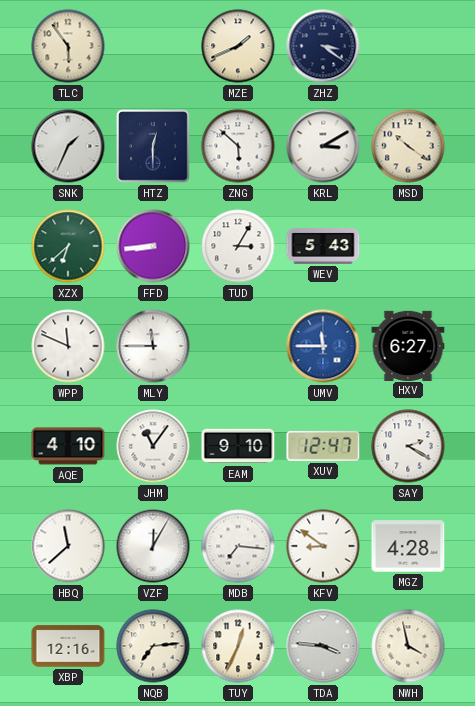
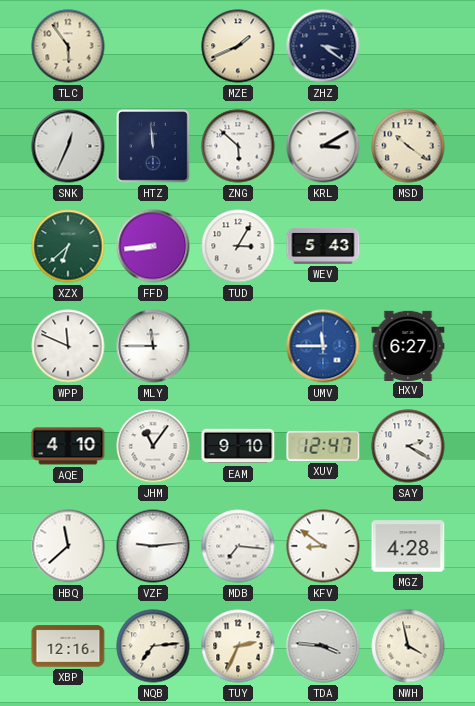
SNK: 1:34 -> 12:34
HTZ: 12:30 -> 11:59
VZF: 12:05 -> 9:14
TUY: 12:34 -> 2:34
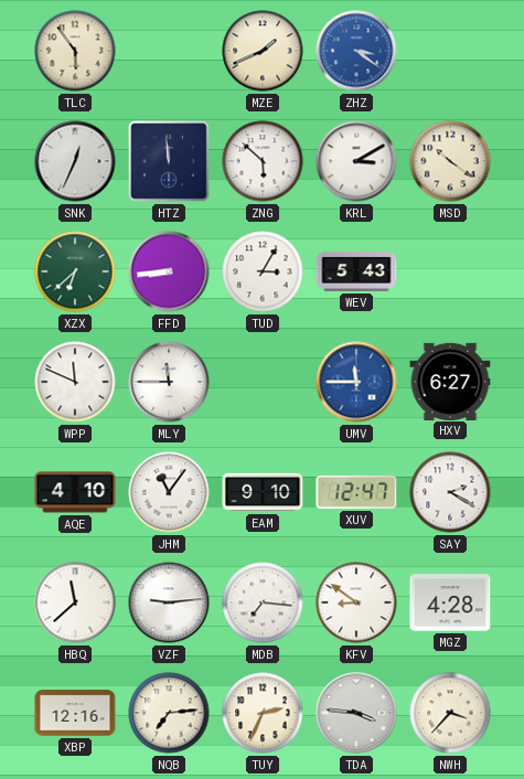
ZHZ dial: navy -> blue
NWH: 3:58 -> 3:37
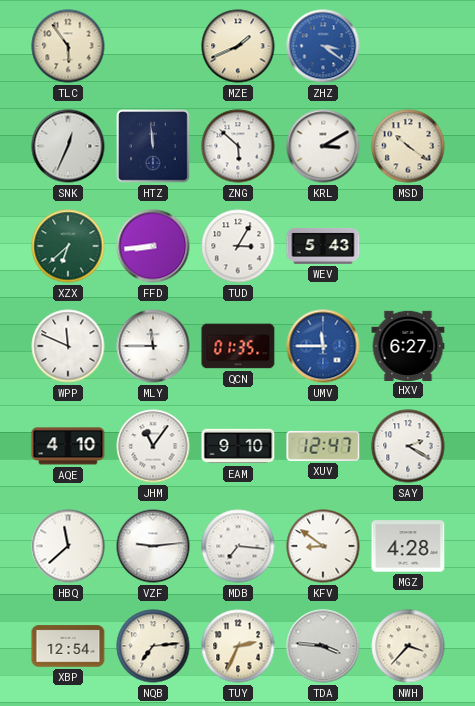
QCN: none -> 01:35
XBP: 12:16 -> 12:54
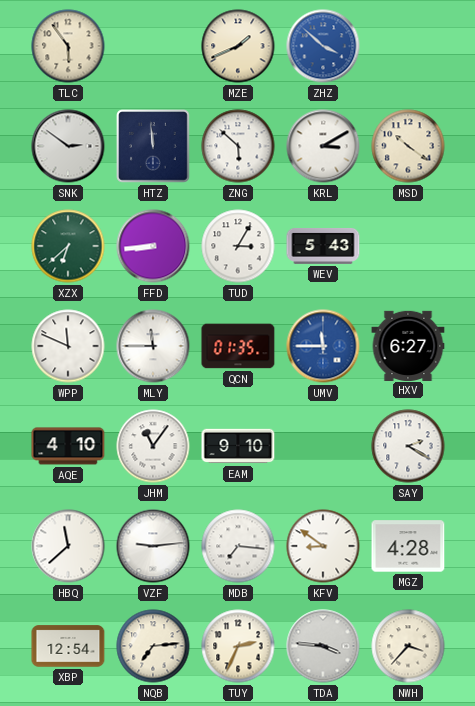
ZHZ: 3:21 -> 3:52
SNK: 12:34 -> 2:51
XUV: 12:47 -> none
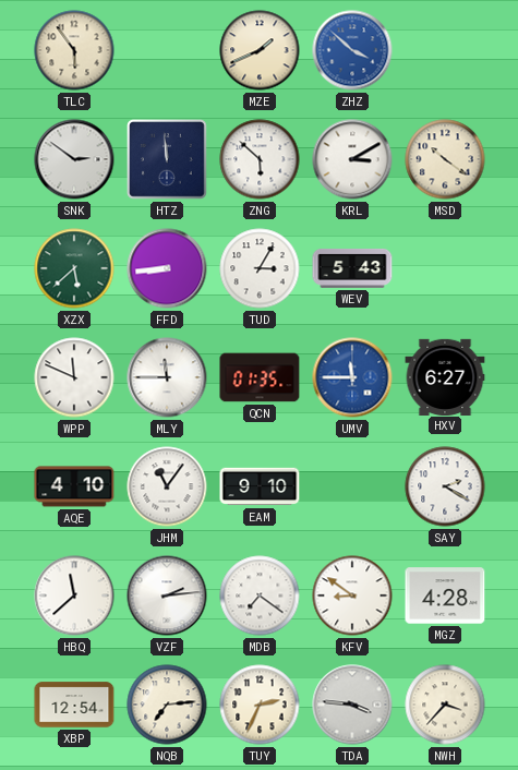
XZX: 6:38 -> 5:38
VZF: 9:14 -> 2:14
MDB: 7:16 -> 7:21
